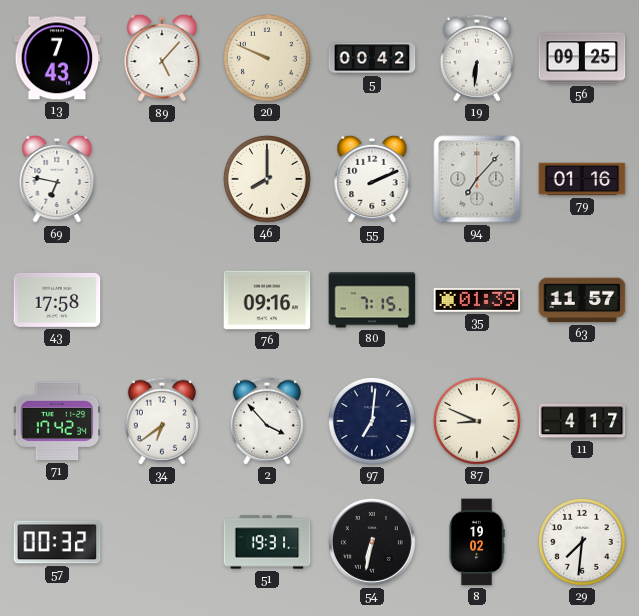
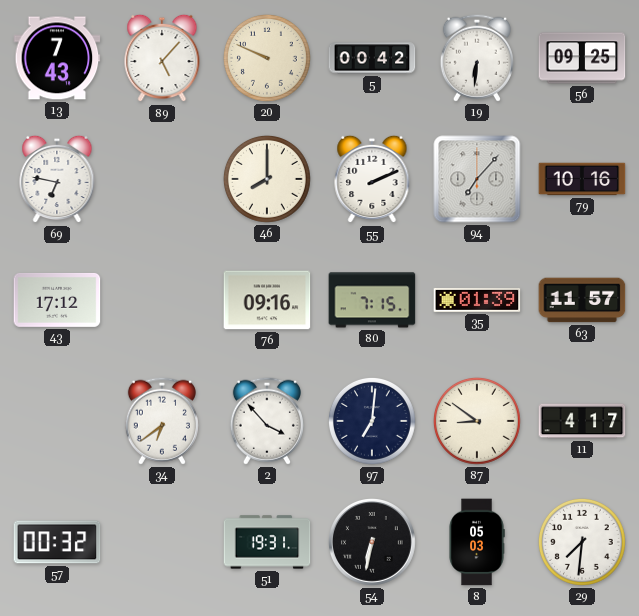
79: 01:16 -> 10:16
43: 17:58 -> 17:12
71: 17:42 -> none
87: 8:49 -> 8:51
8: 19:02 -> 05:03
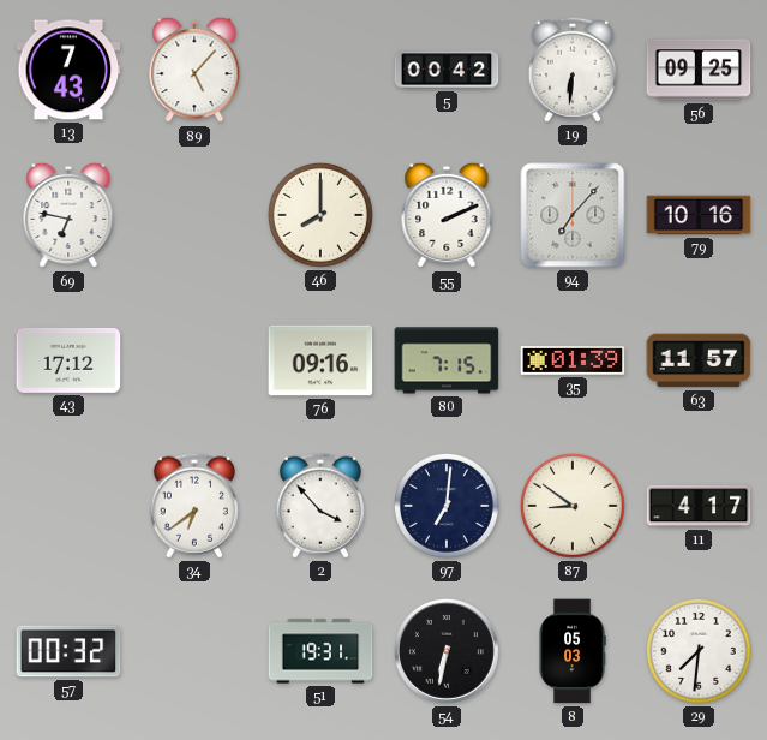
20: 9:49 -> none
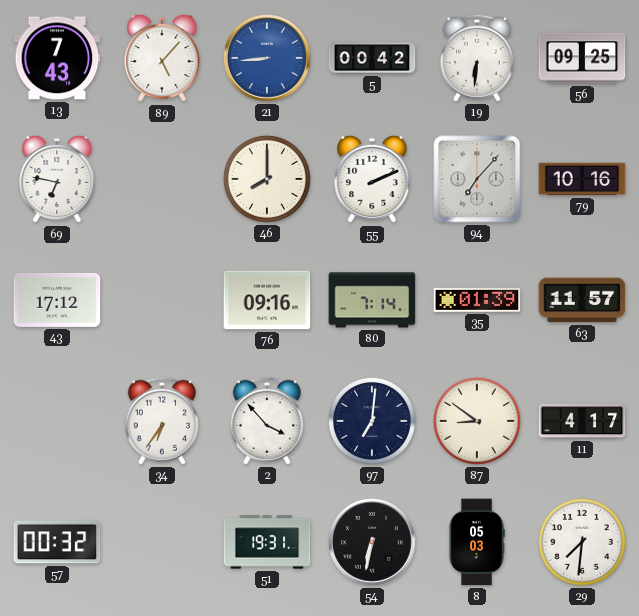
21: none -> 8:44
80: 7:15 -> 7:14
34: 6:39 -> 6:36
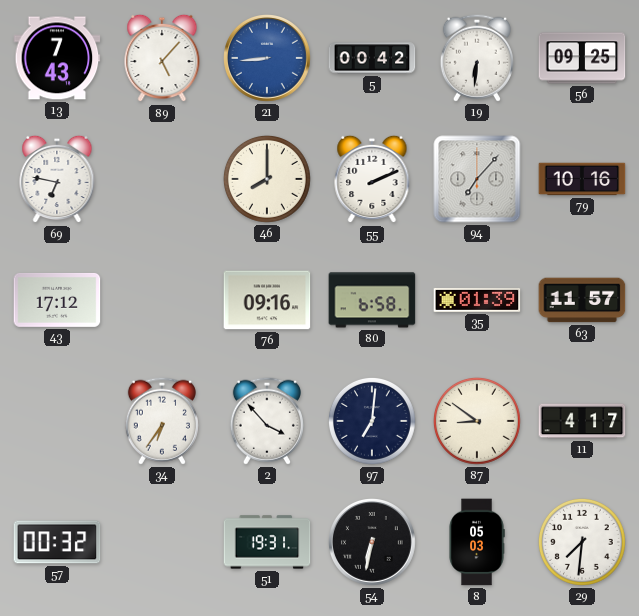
80: 7:14 -> 6:58
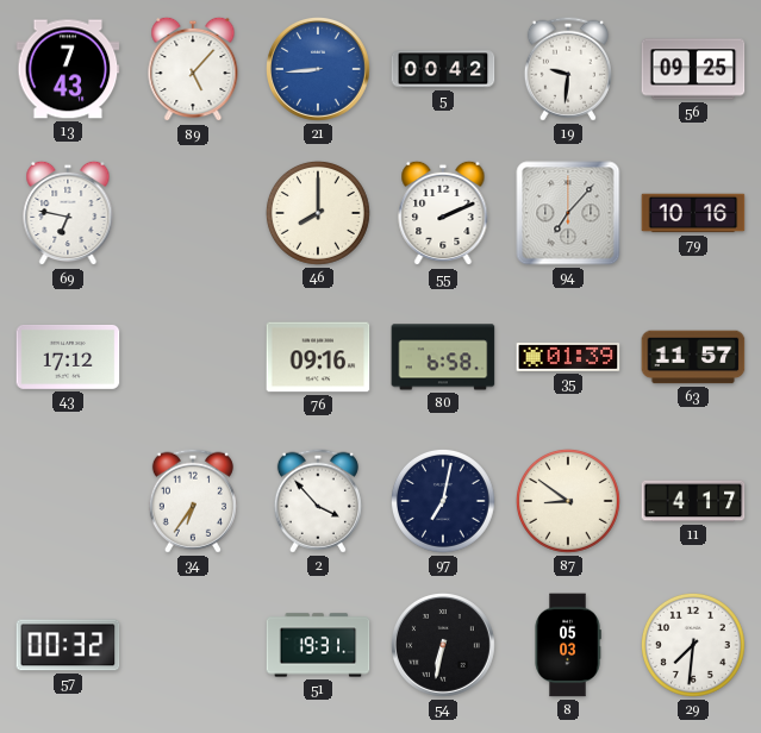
19: 6:31 -> 9:31
97: 7:01 -> 7:02
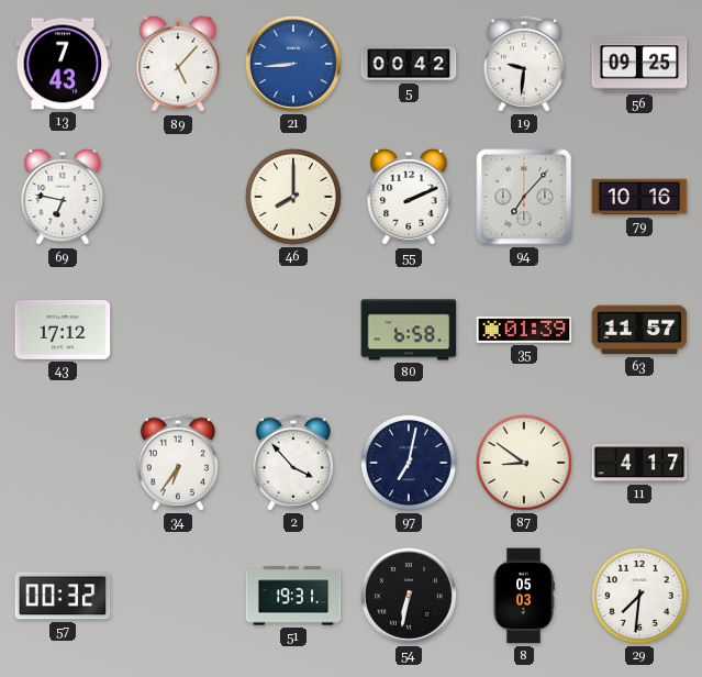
76: 09:16 -> none
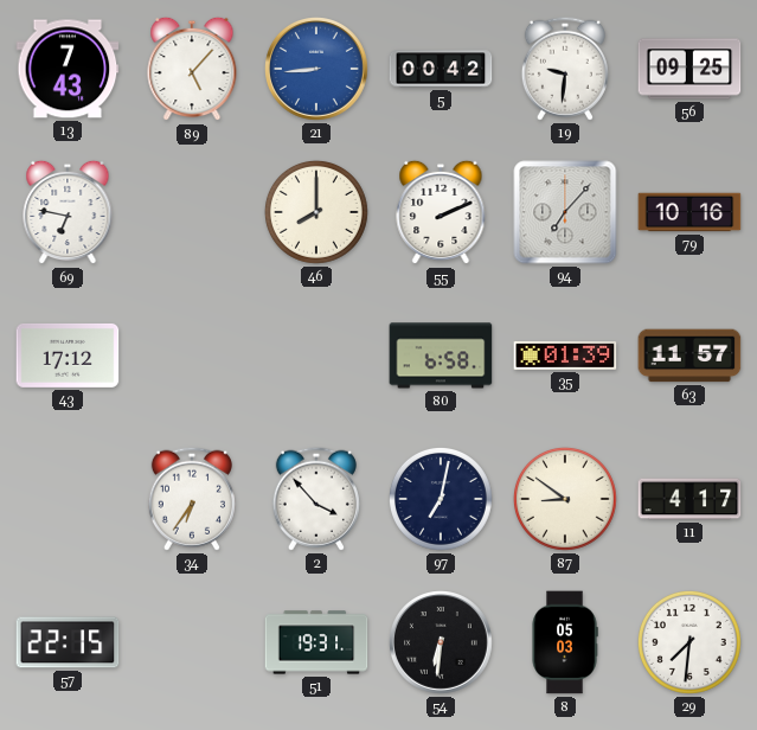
57: 00:32 -> 22:15
54: 6:32 -> 6:31
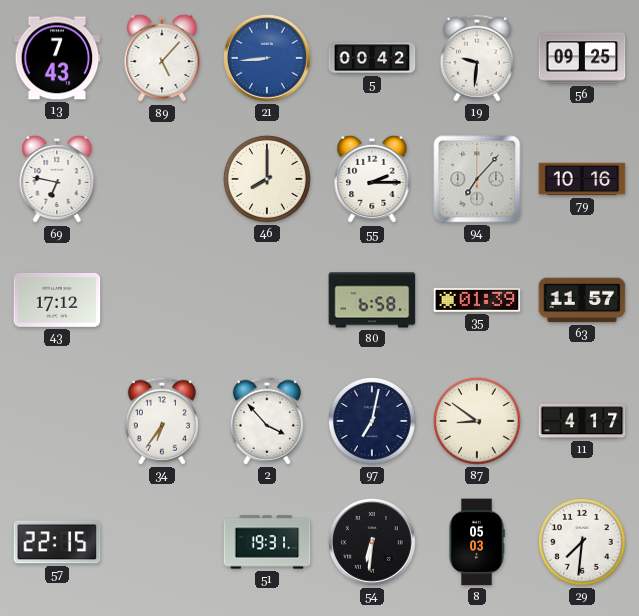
55: 2:11 -> 2:15
